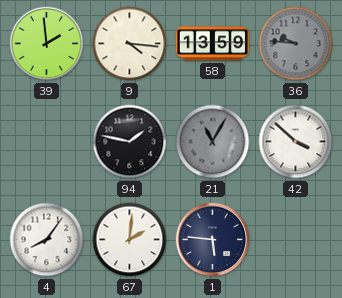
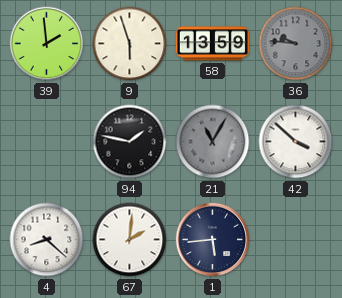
9: 4:16 -> 5:57
4: 8:06 -> 8:22
1: 5:46 -> 5:44
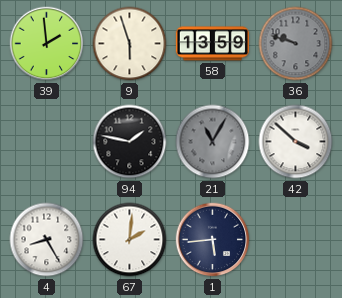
36: 9:46 -> 9:48
4: 8:22 -> 8:25
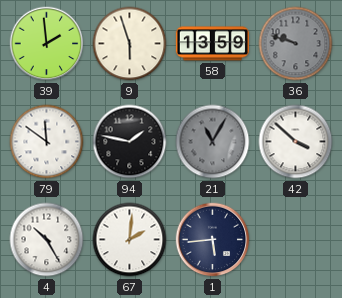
79: none -> 11:51
4: 8:25 -> 10:25
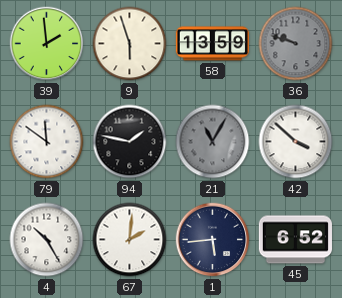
45: none -> 6:52
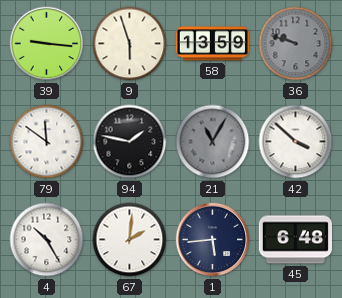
39: 1:59 -> 9:16
45: 6:52 -> 6:48
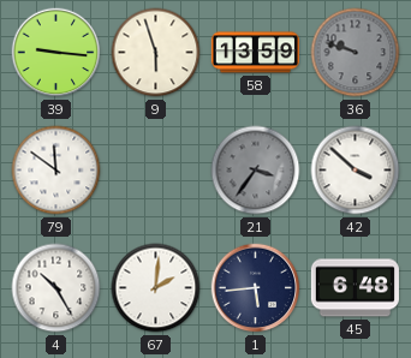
94: 1:47 -> none
21: 11:05 -> 3:36
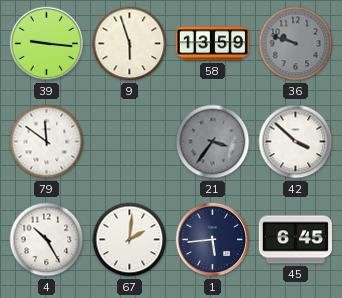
45: 6:48 -> 6:45
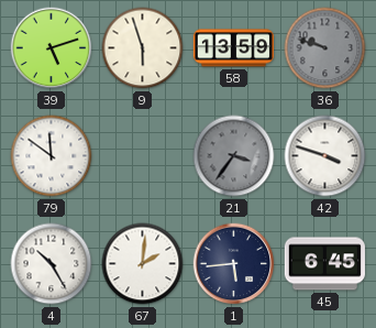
39: 9:16 -> 5:12
42: 3:52 -> 3:48
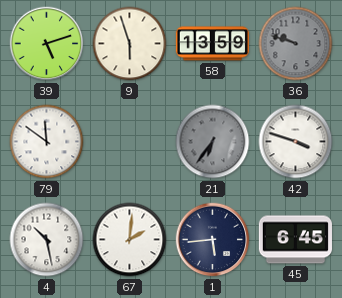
21: 3:36 -> 6:36
4: 10:25 -> 10:28
